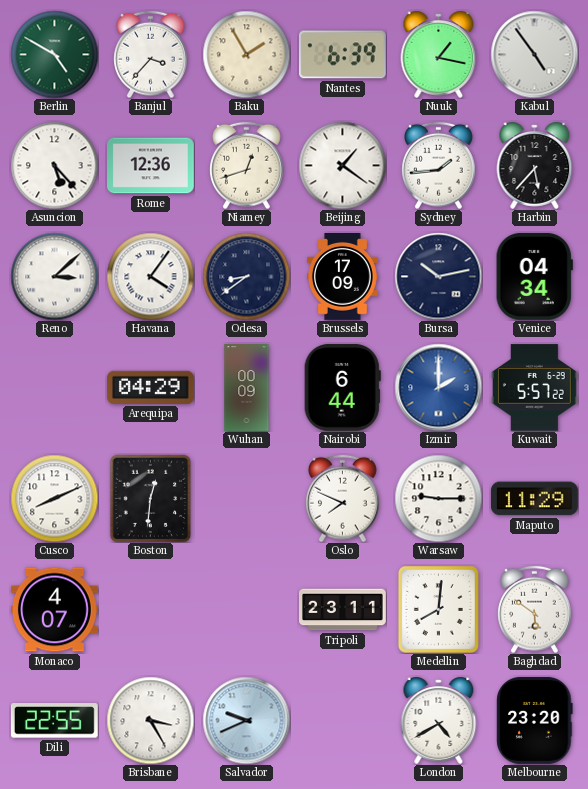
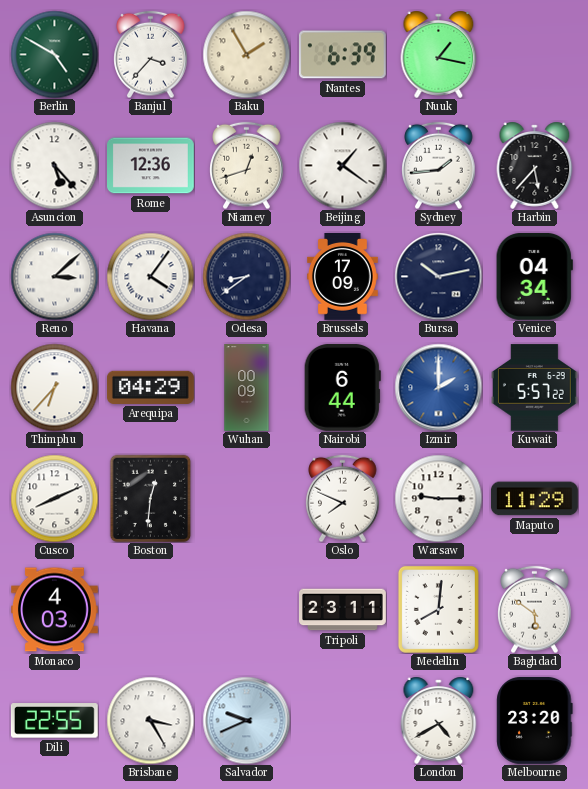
Kabul: 4:54 -> none
Thimphu: none -> 6:37
Monaco: 4:07 -> 4:03
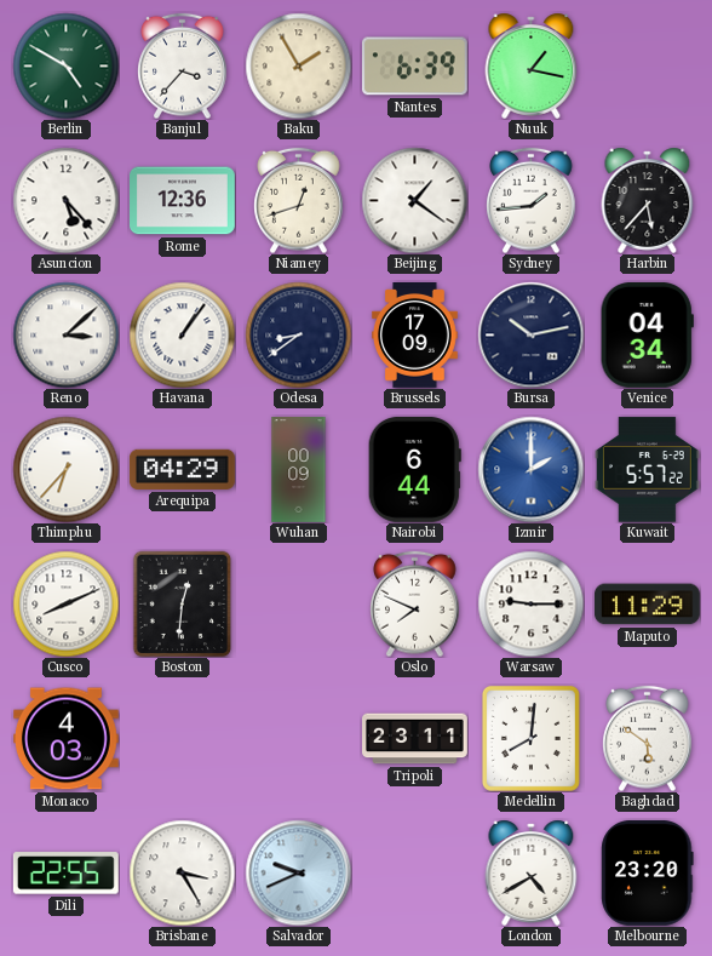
Havana: 4:06 -> 1:06
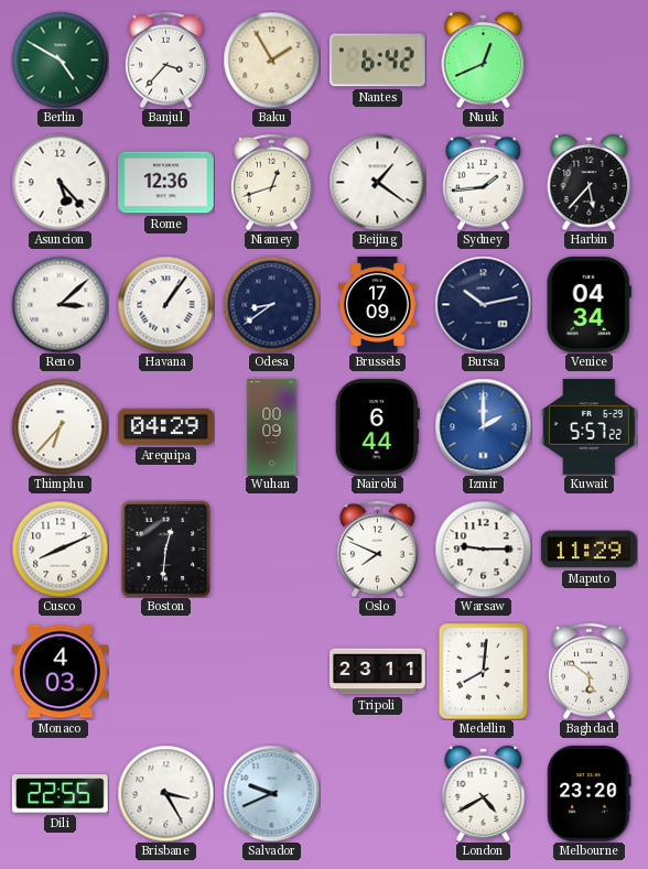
Nantes: 6:39 -> 6:42
Nuuk: 1:17 -> 12:41
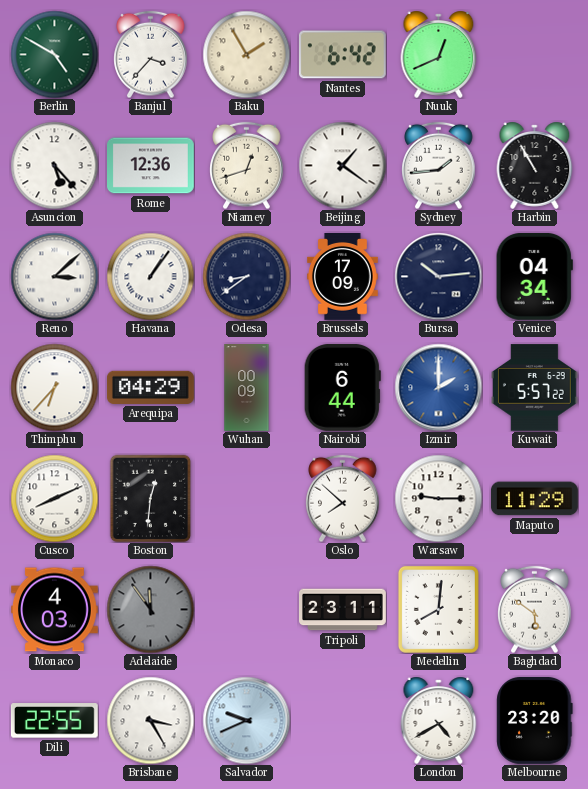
Harbin: 5:37 -> 10:55
Bursa: 10:13 -> 10:14
Oslo: 7:49 -> 7:52
Adelaide: none -> 11:54
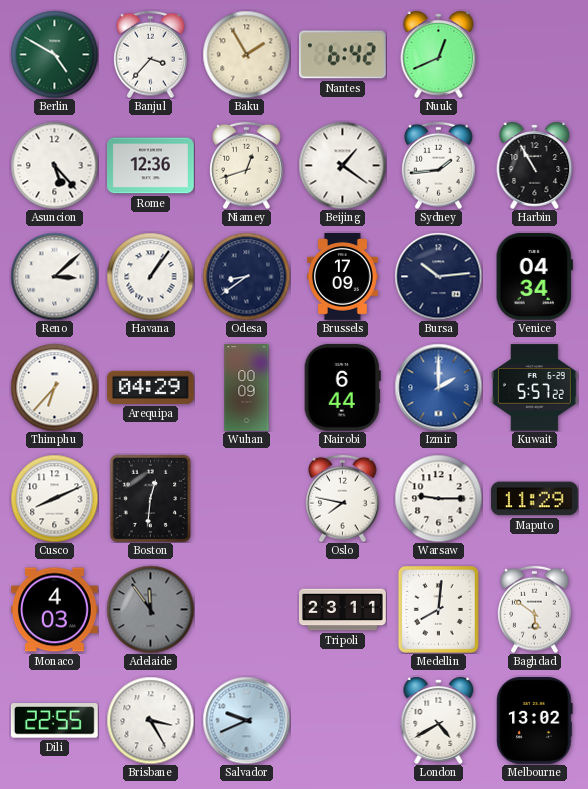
Oslo: 7:52 -> 7:47
Melbourne: 23:20 -> 13:02
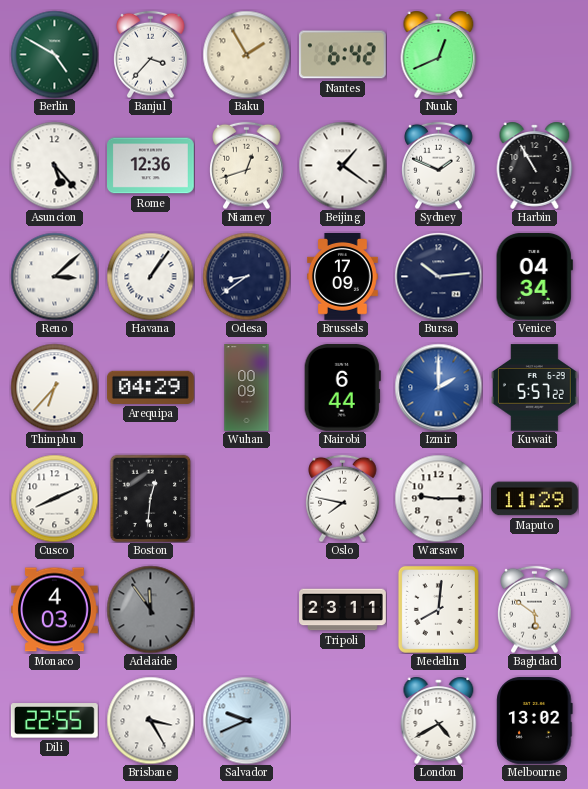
Sydney: 1:44 -> 1:49
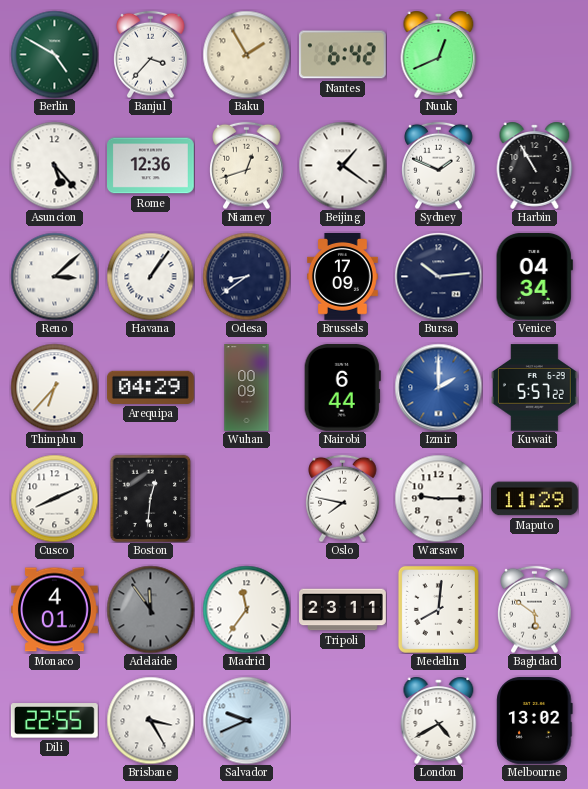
Monaco: 4:03 -> 4:01
Madrid: none -> 11:36
